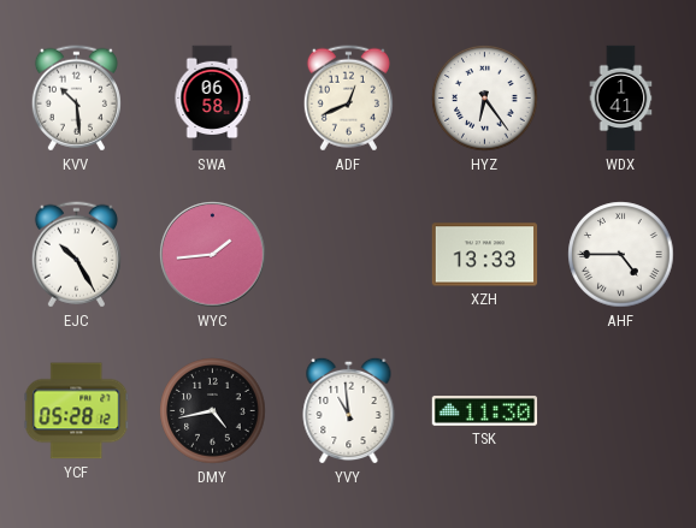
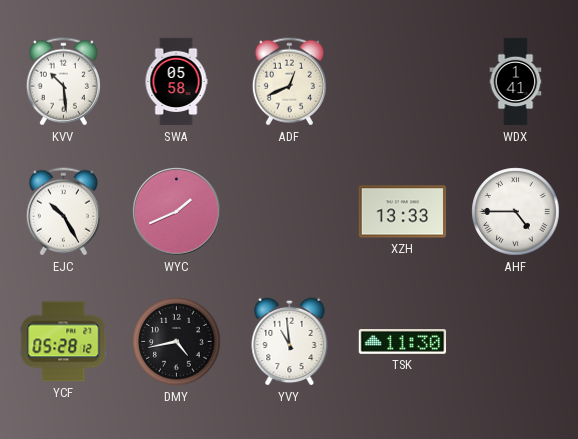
SWA: 06:58 -> 05:58
HYZ: 6:24 -> none
WYC: 1:44 -> 1:41
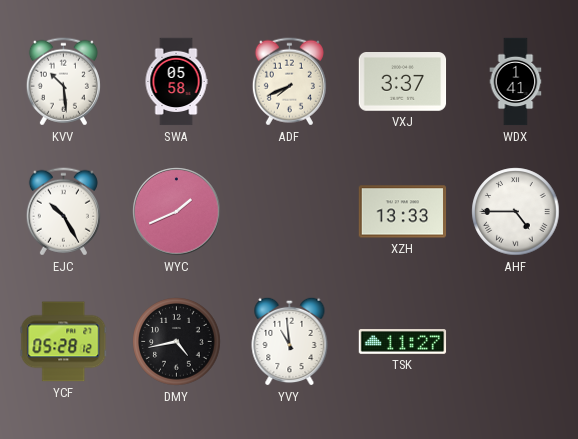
ADF: 12:41 -> 7:41
VXJ: none -> 3:37
TSK: 11:30 -> 11:27
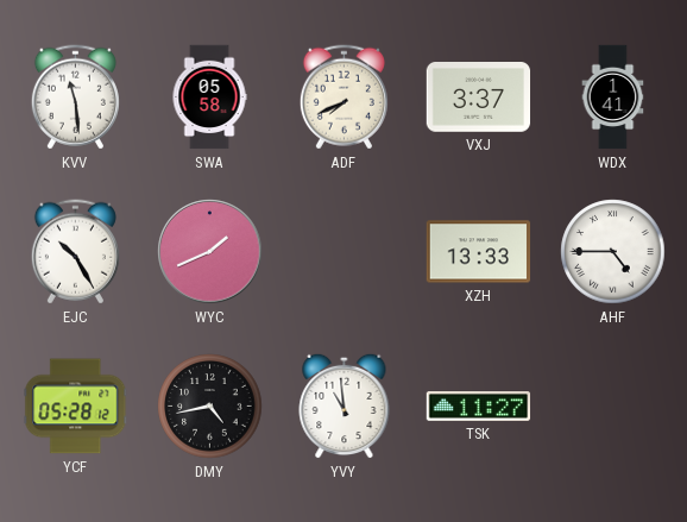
KVV: 10:29 -> 11:29
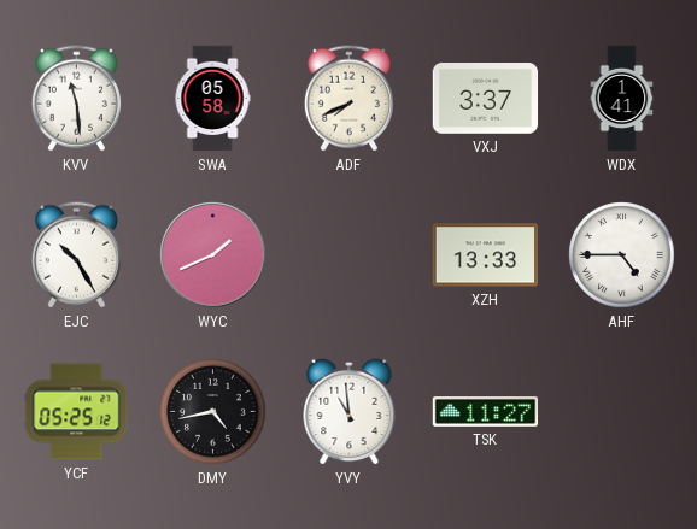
YCF: 05:28 -> 05:25
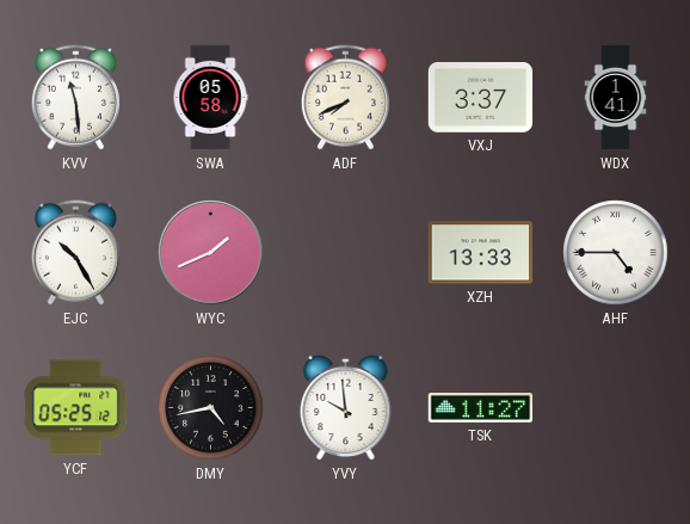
YVY: 10:59 -> 9:59
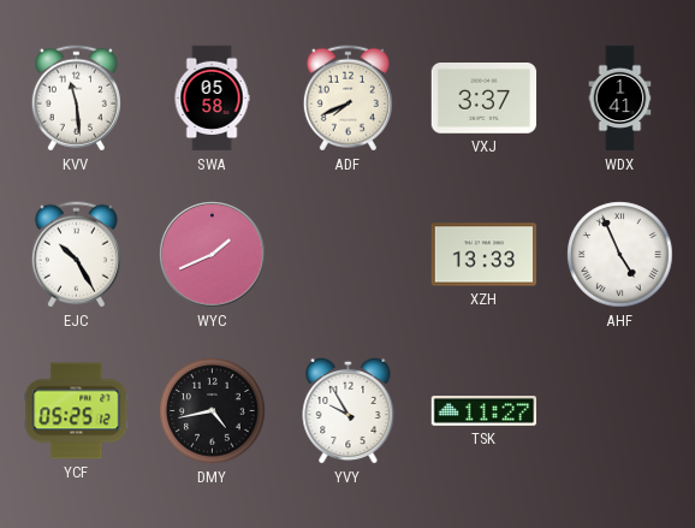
AHF: 4:45 -> 4:56
YVY: 9:59 -> 9:55
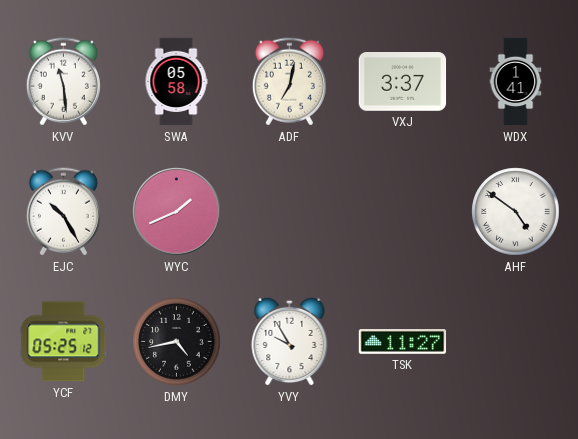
ADF: 7:41 -> 7:02
XZH: 13:33 -> none
AHF: 4:56 -> 4:51
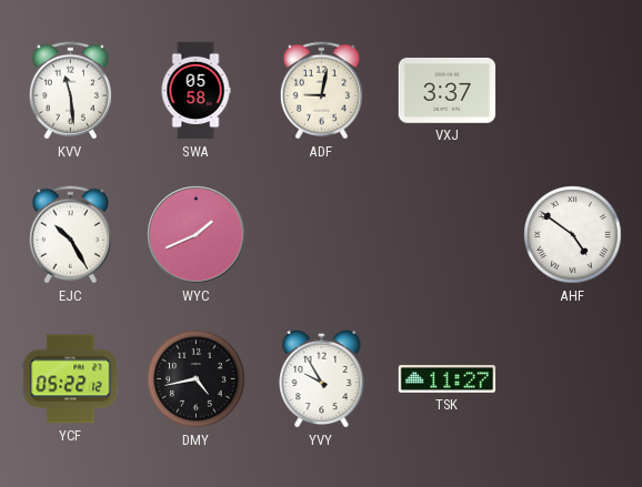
ADF: 7:02 -> 9:02
WDX: 1:41 -> none
YCF: 05:25 -> 05:22
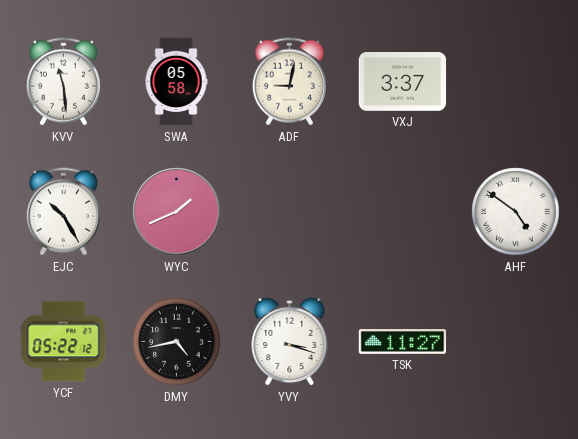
YVY: 9:55 -> 3:18
